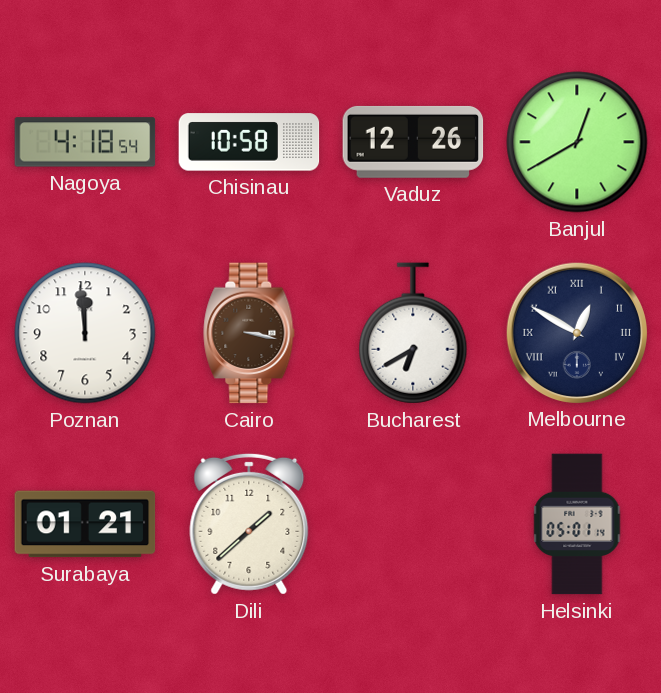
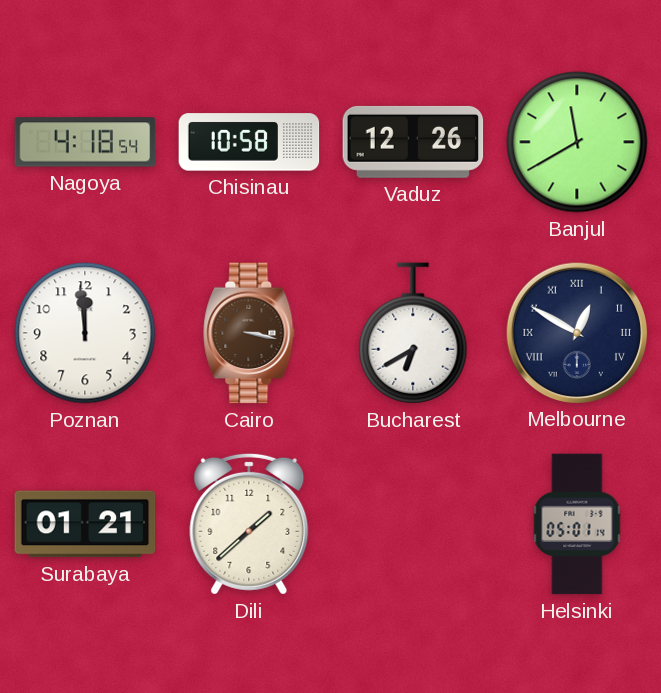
Banjul: 12:40 -> 11:40
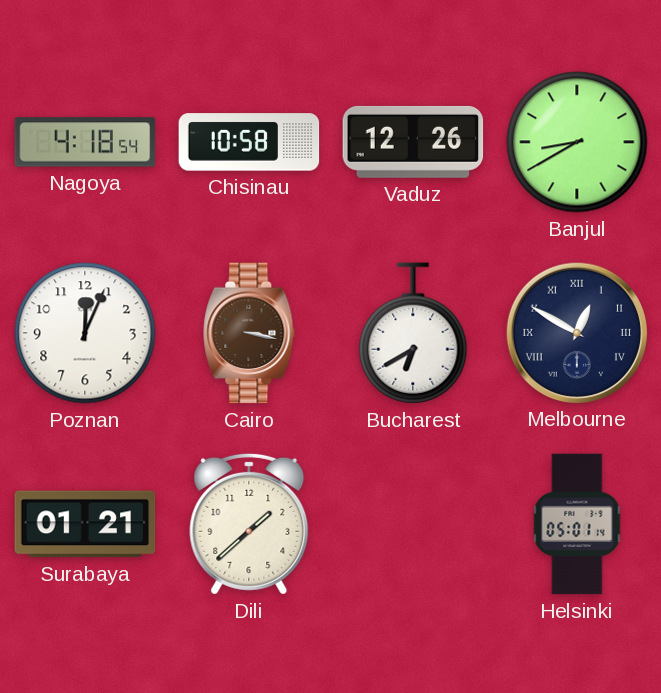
Banjul: 11:40 -> 8:40
Poznan: 11:59 -> 12:04
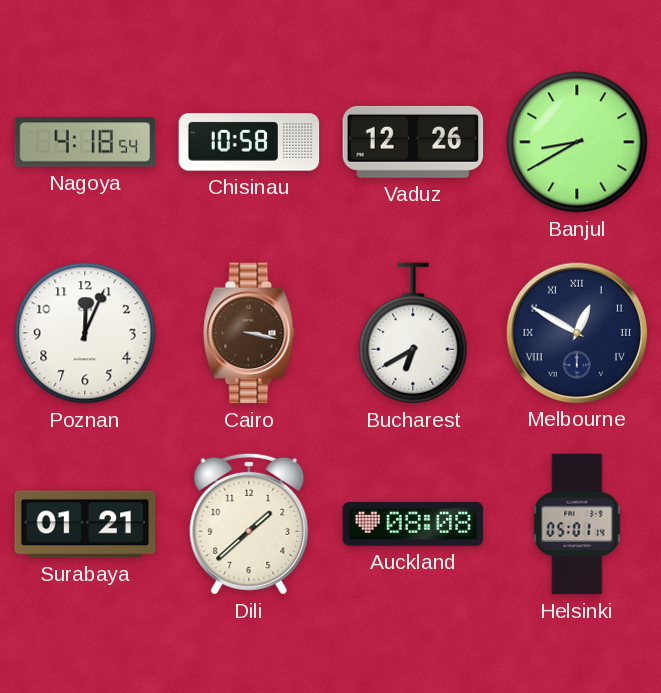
Auckland: none -> 08:08
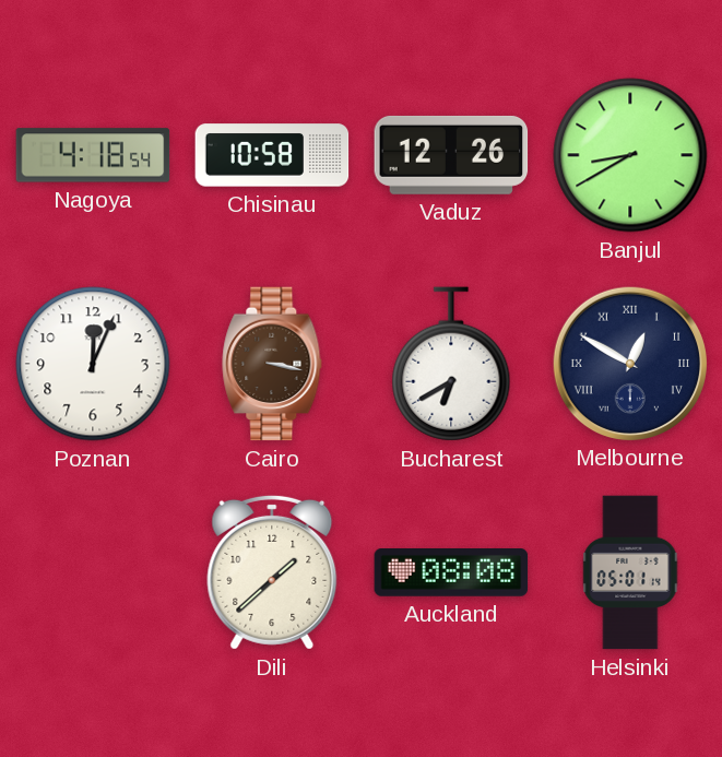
Surabaya: 01:21 -> none
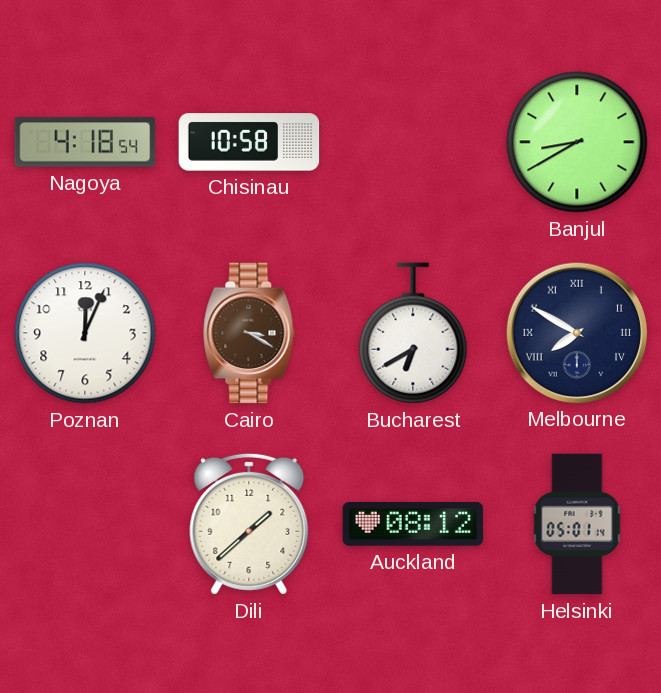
Vaduz: 12:26 -> none
Cairo: 3:17 -> 3:20
Melbourne: 12:50 -> 7:50
Auckland: 08:08 -> 08:12
